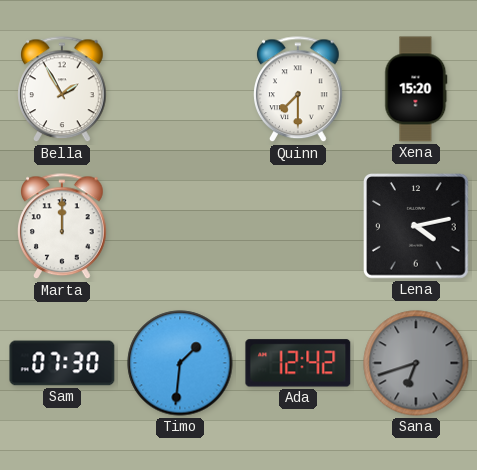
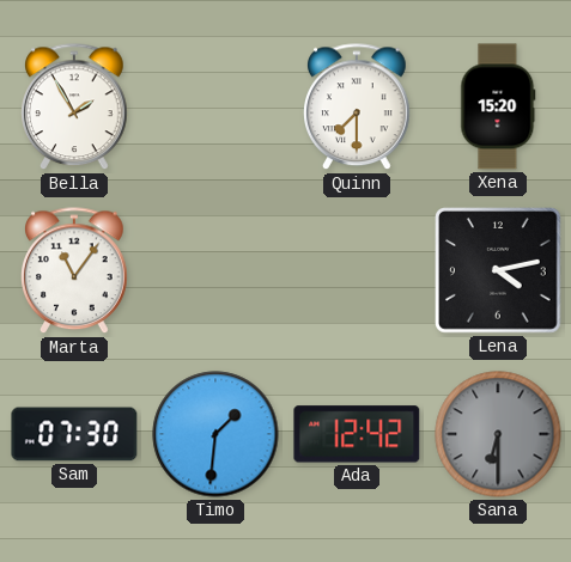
Marta: 12:00 -> 11:06
Sana: 6:42 -> 6:30
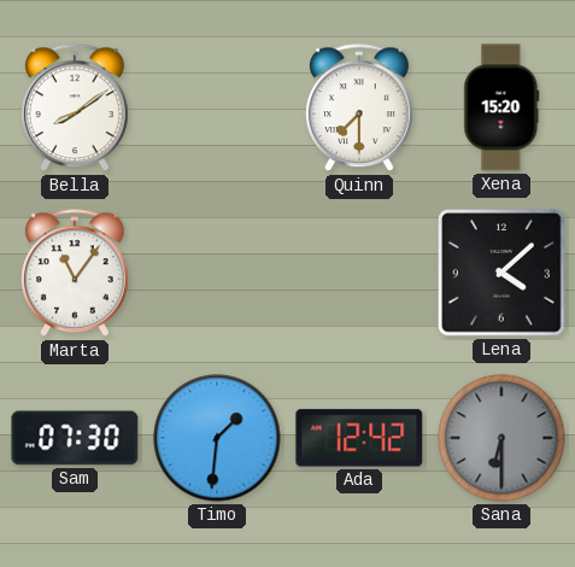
Bella: 1:55 -> 8:09
Lena: 4:13 -> 4:08
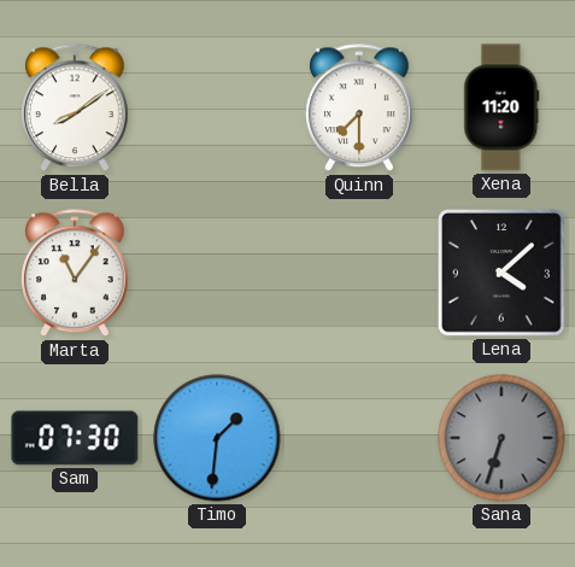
Xena: 15:20 -> 11:20
Ada: 12:42 -> none
Sana: 6:30 -> 6:33
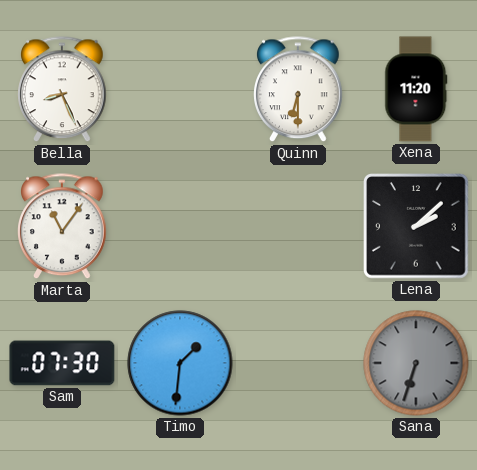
Bella: 8:09 -> 8:26
Quinn: 7:30 -> 6:30
Lena: 4:08 -> 2:08
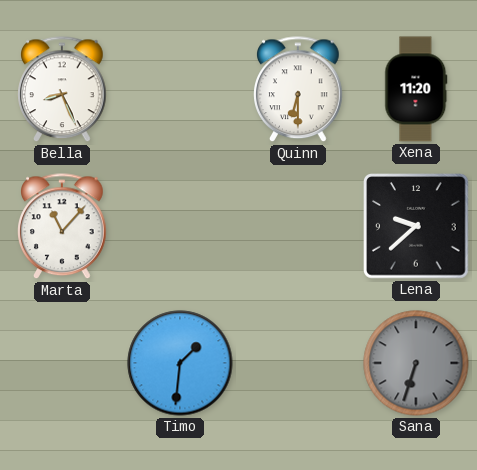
Marta: 11:06 -> 11:07
Lena: 2:08 -> 9:38
Sam: 07:30 -> none
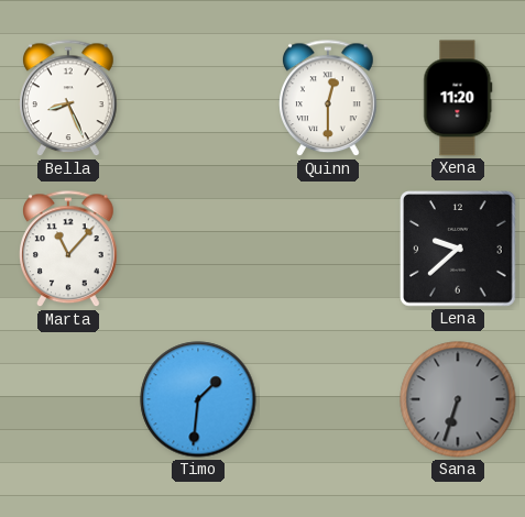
Quinn: 6:30 -> 12:30
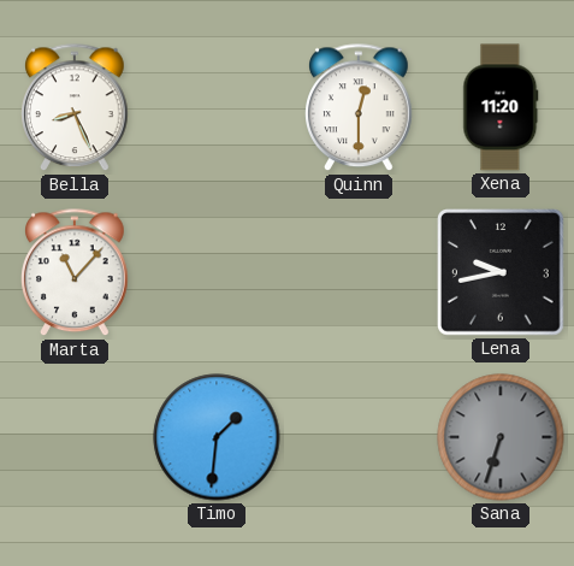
Lena: 9:38 -> 9:43
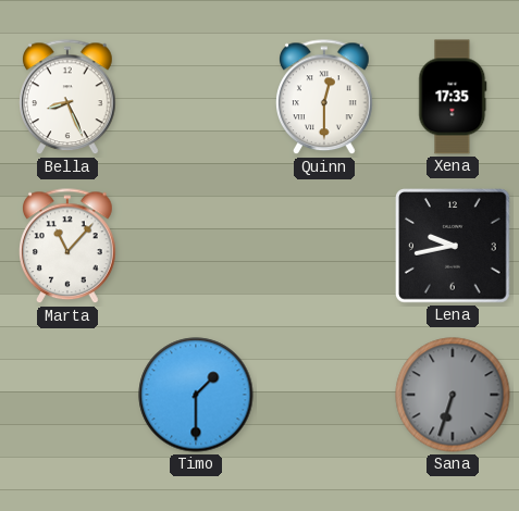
Xena: 11:20 -> 17:35
Timo: 1:31 -> 1:30
